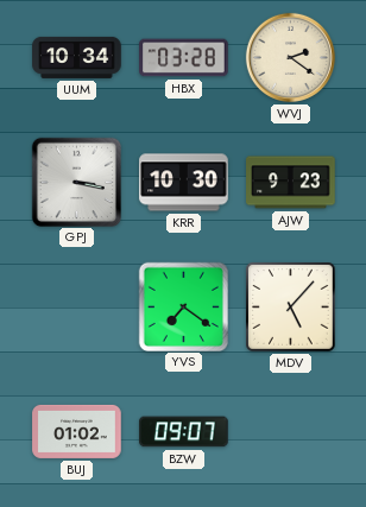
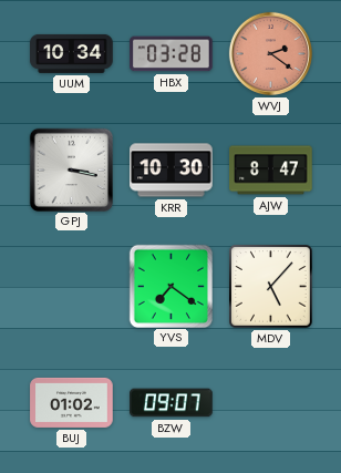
WVJ dial: cream -> salmon
AJW: 9:23 -> 8:47
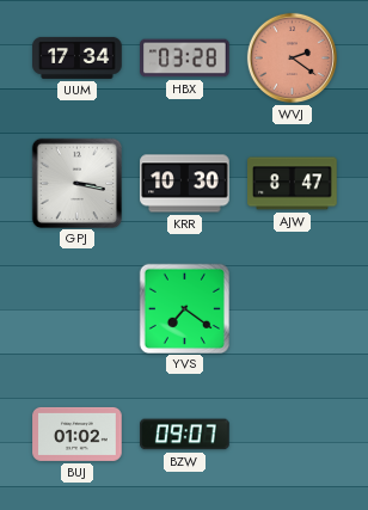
UUM: 10:34 -> 17:34
MDV: 5:07 -> none
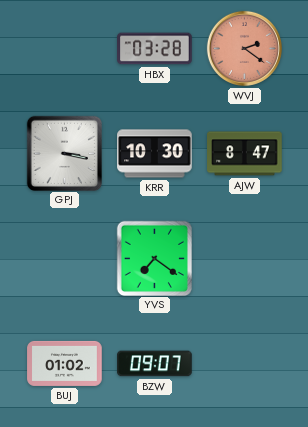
UUM: 17:34 -> none
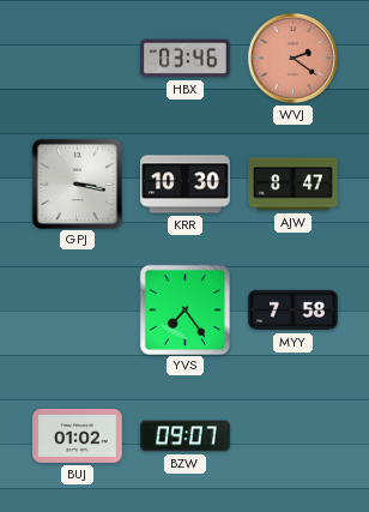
HBX: 03:28 -> 03:46
YVS: 7:21 -> 7:24
MYY: none -> 7:58
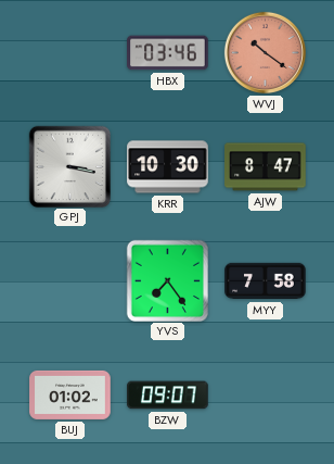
WVJ: 2:21 -> 10:21
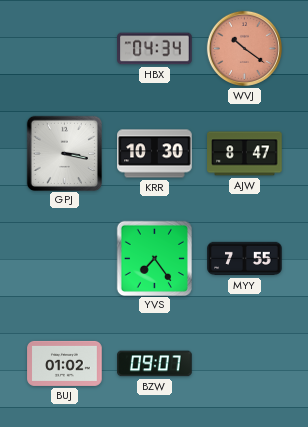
HBX: 03:46 -> 04:34
MYY: 7:58 -> 7:55
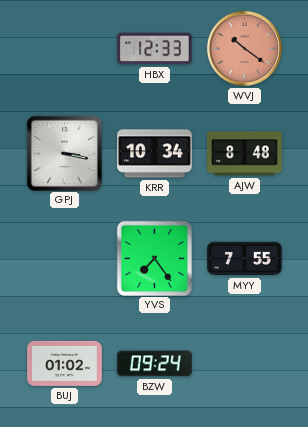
HBX: 04:34 -> 12:33
KRR: 10:30 -> 10:34
AJW: 8:47 -> 8:48
BZW: 09:07 -> 09:24
